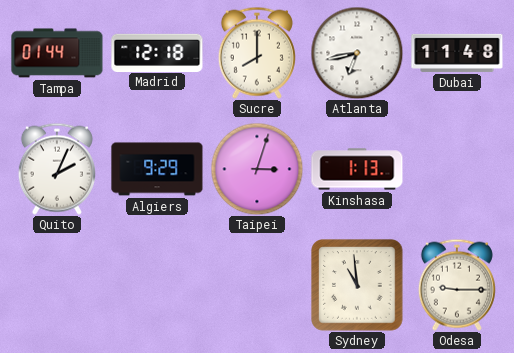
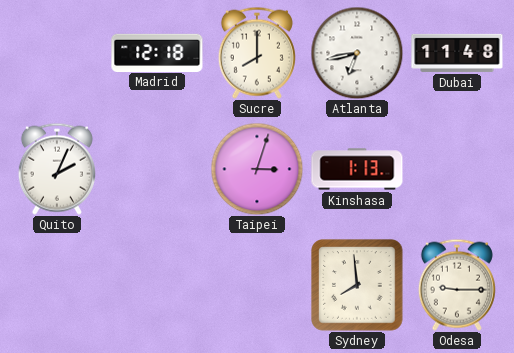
Tampa: 01:44 -> none
Algiers: 9:29 -> none
Sydney: 10:59 -> 7:59
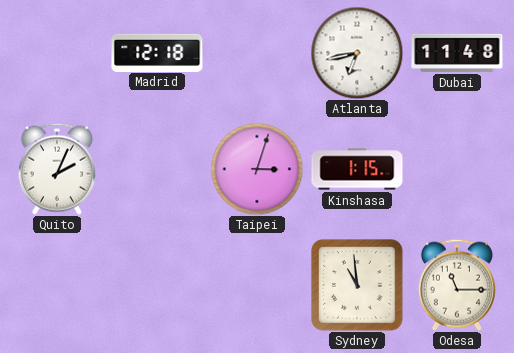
Sucre: 8:00 -> none
Kinshasa: 1:13 -> 1:15
Sydney: 7:59 -> 10:59
Odesa: 9:15 -> 11:15
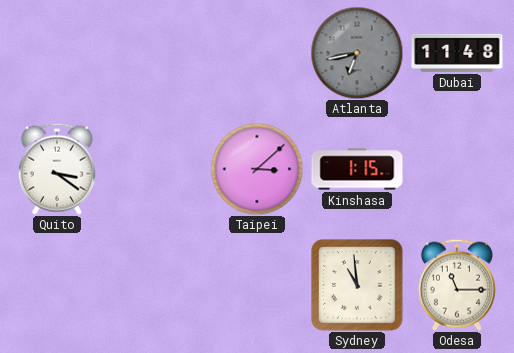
Madrid: 12:18 -> none
Atlanta dial: white -> grey
Quito: 2:04 -> 3:21
Taipei: 3:03 -> 3:08
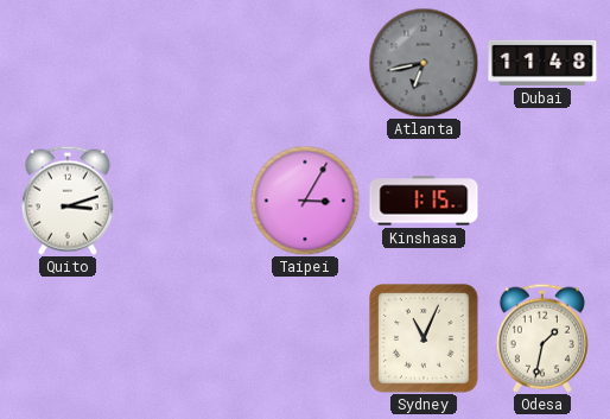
Quito: 3:21 -> 3:12
Taipei: 3:08 -> 3:05
Sydney: 10:59 -> 11:04
Odesa: 11:15 -> 1:32
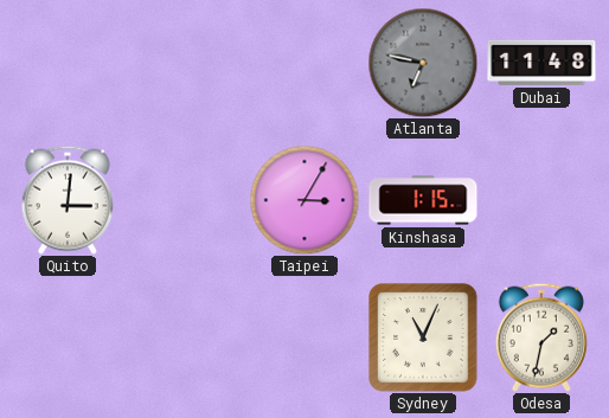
Atlanta: 6:43 -> 6:47
Quito: 3:12 -> 3:01
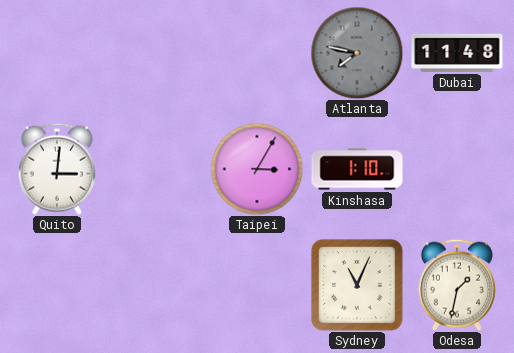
Atlanta: 6:47 -> 7:47
Kinshasa: 1:15 -> 1:10
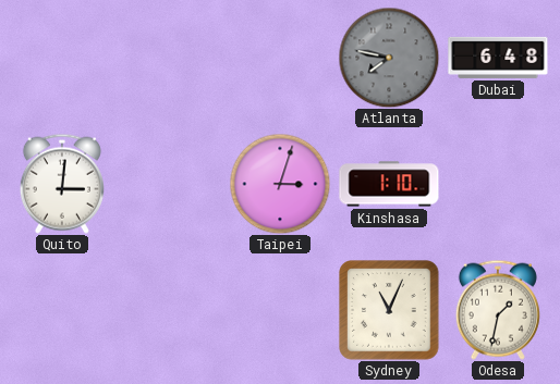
Dubai: 11:48 -> 6:48
Taipei: 3:05 -> 3:03
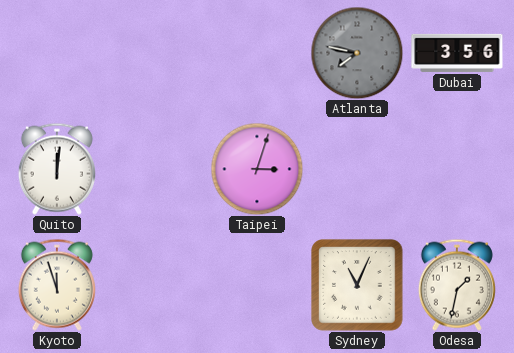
Dubai: 6:48 -> 3:56
Quito: 3:01 -> 12:01
Kinshasa: 1:10 -> none
Kyoto: none -> 11:57
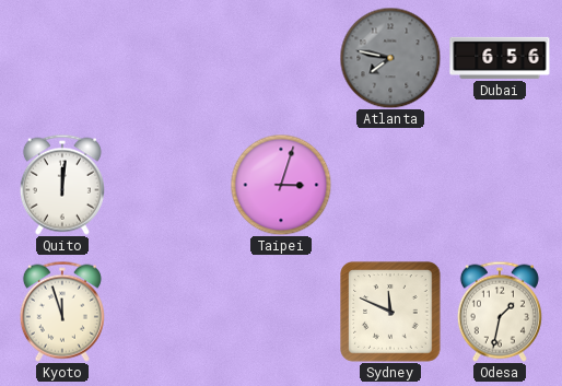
Dubai: 3:56 -> 6:56
Sydney: 11:04 -> 11:49
